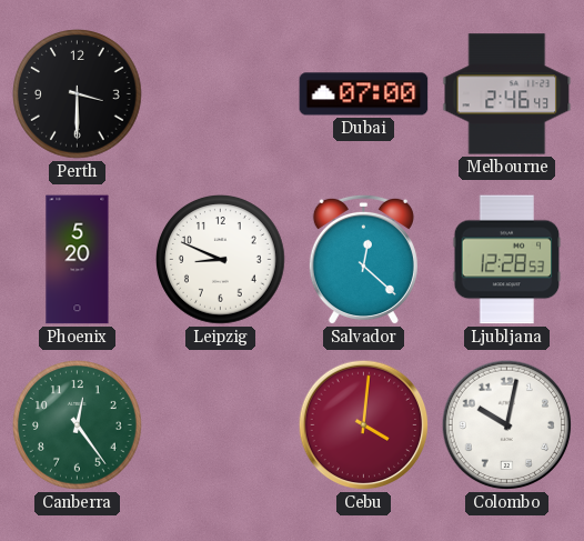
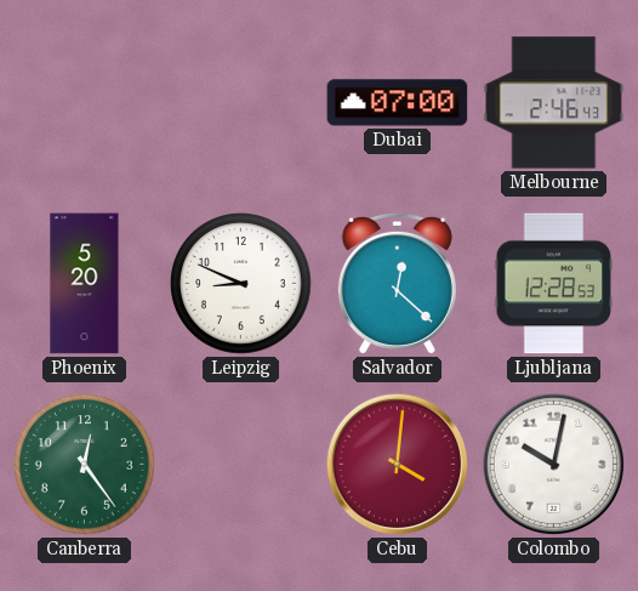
Perth: 3:30 -> none
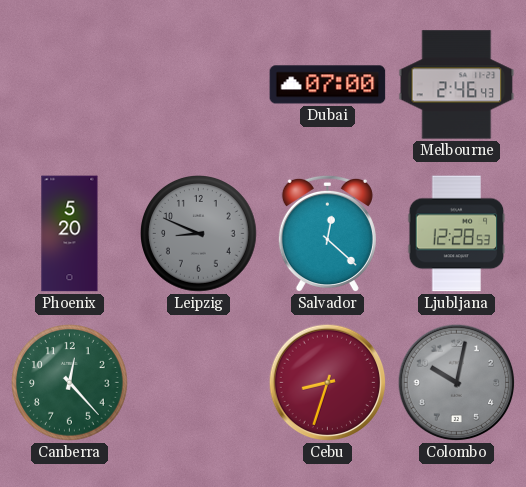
Leipzig dial: white -> grey
Canberra: 12:24 -> 12:23
Cebu: 4:01 -> 8:33
Colombo dial: white -> grey
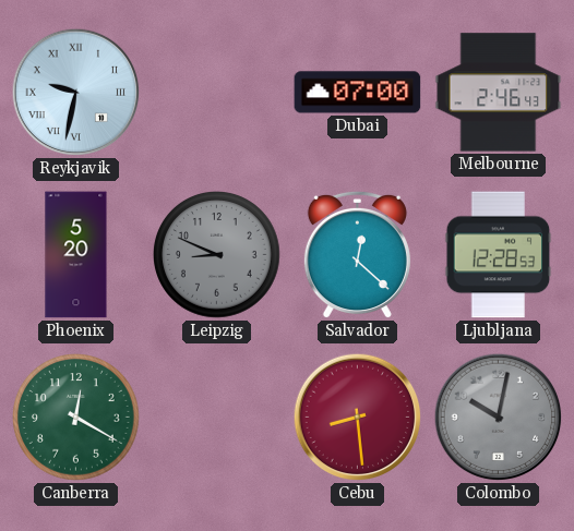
Reykjavik: none -> 9:32
Canberra: 12:23 -> 12:20
Cebu: 8:33 -> 8:29
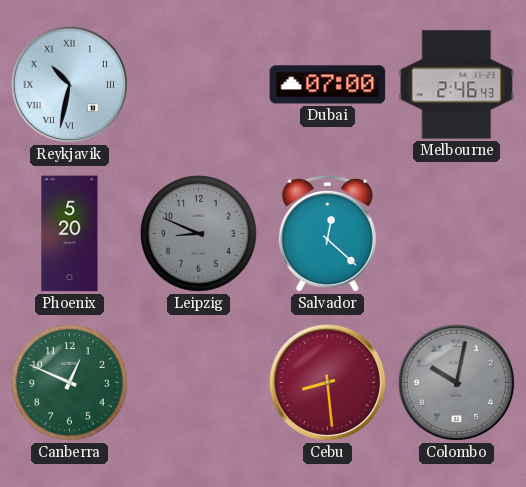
Reykjavik: 9:32 -> 10:32
Ljubljana: 12:28 -> none
Canberra: 12:20 -> 12:49
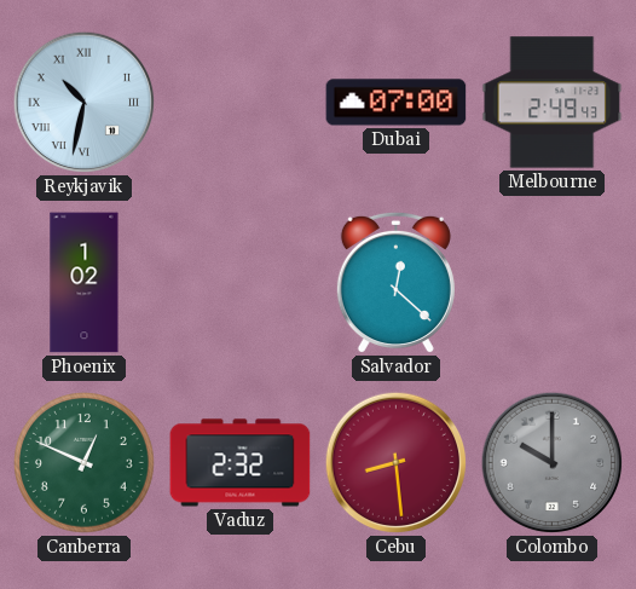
Melbourne: 2:46 -> 2:49
Phoenix: 5:20 -> 1:02
Leipzig: 8:49 -> none
Vaduz: none -> 2:32
Colombo: 10:02 -> 10:00
